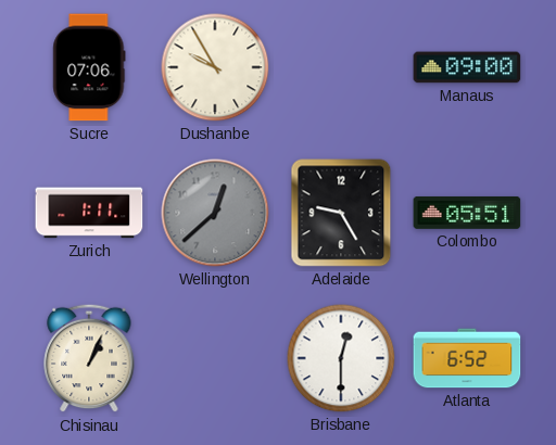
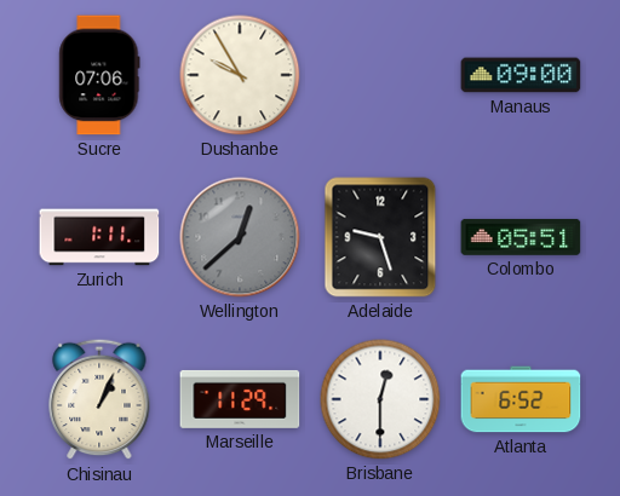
Adelaide: 9:25 -> 9:27
Marseille: none -> 11:29
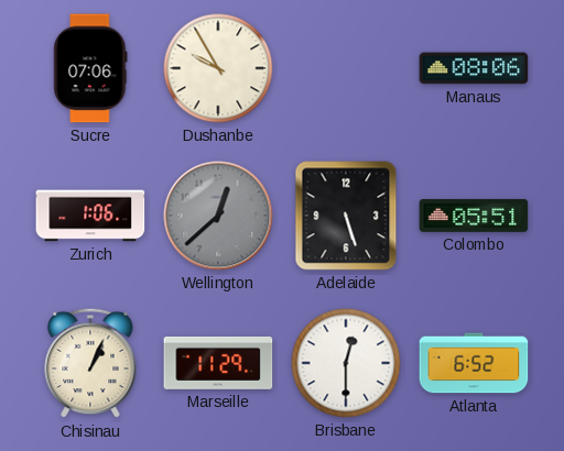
Manaus: 09:00 -> 08:06
Zurich: 1:11 -> 1:06
Adelaide: 9:27 -> 5:27
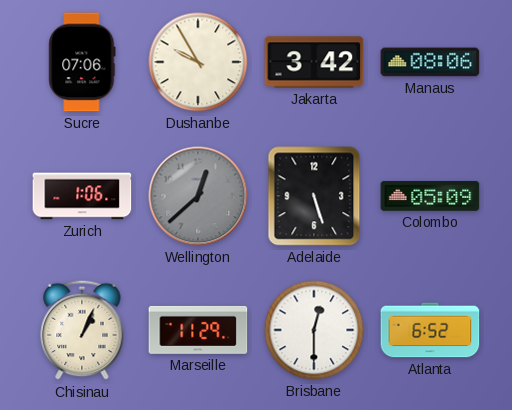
Jakarta: none -> 3:42
Colombo: 05:51 -> 05:09
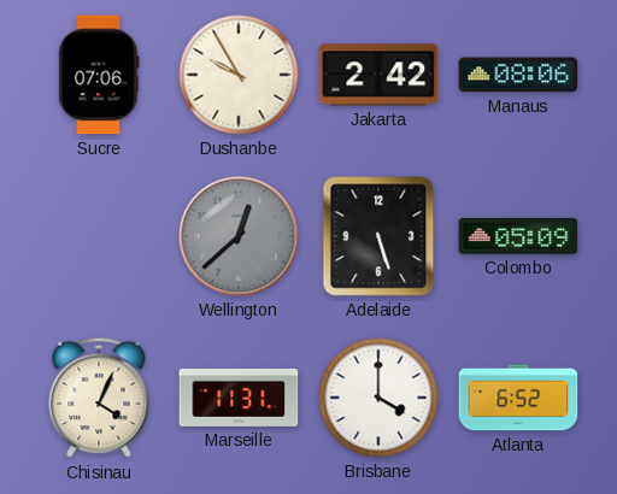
Jakarta: 3:42 -> 2:42
Zurich: 1:06 -> none
Chisinau: 1:04 -> 4:04
Marseille: 11:29 -> 11:31
Brisbane: 12:30 -> 4:00
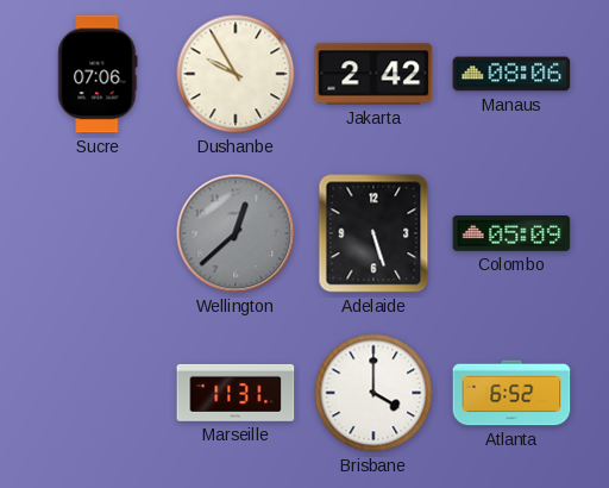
Chisinau: 4:04 -> none
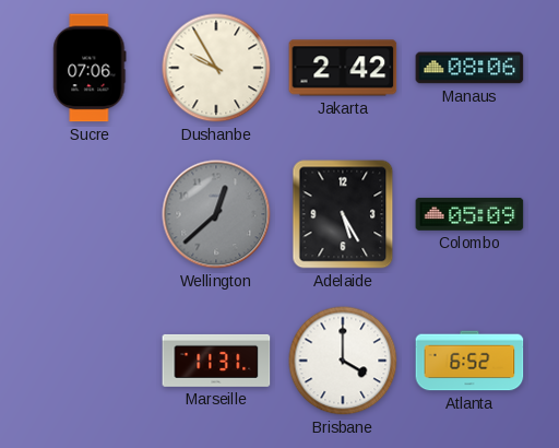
Adelaide: 5:27 -> 5:25
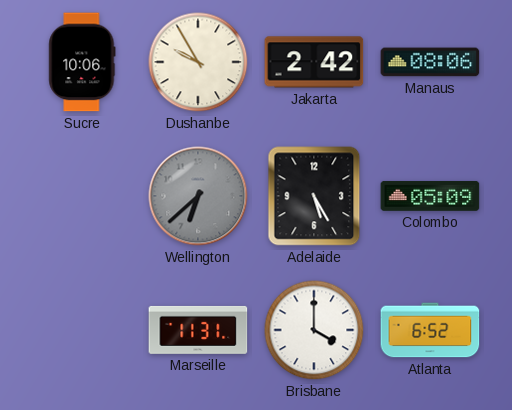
Sucre: 07:06 -> 10:06
Wellington: 12:38 -> 6:38
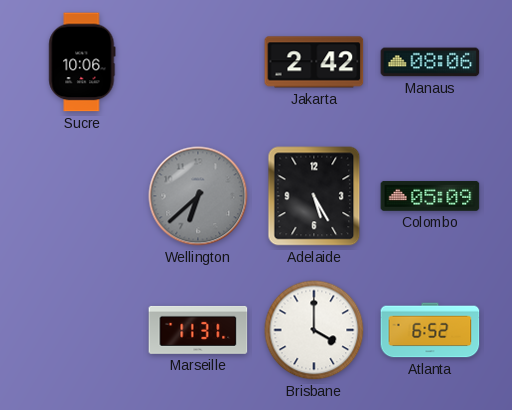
Dushanbe: 9:55 -> none
